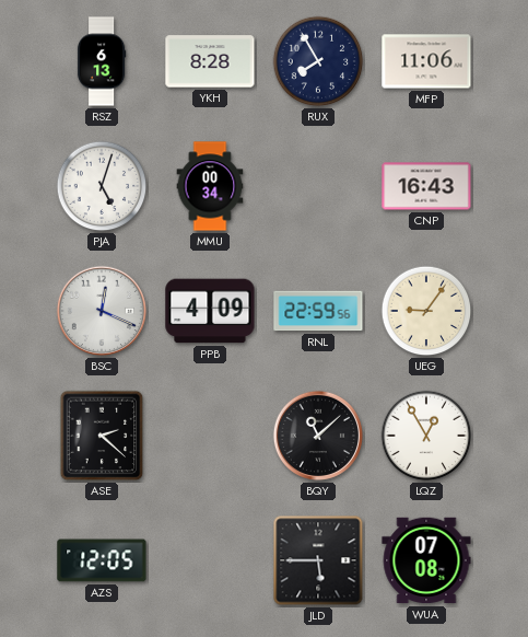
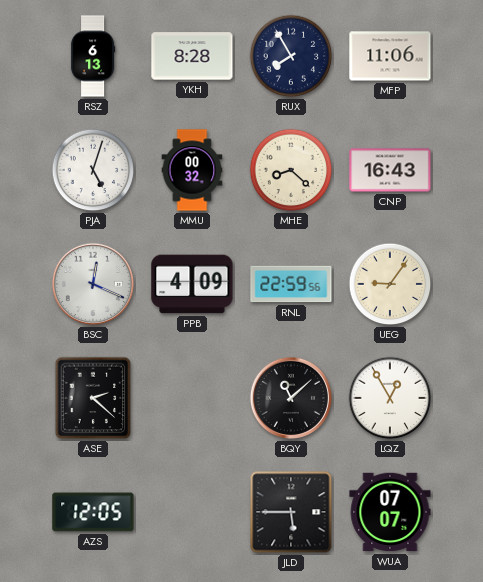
MMU: 00:34 -> 00:32
MHE: none -> 8:22
WUA: 07:08 -> 07:07
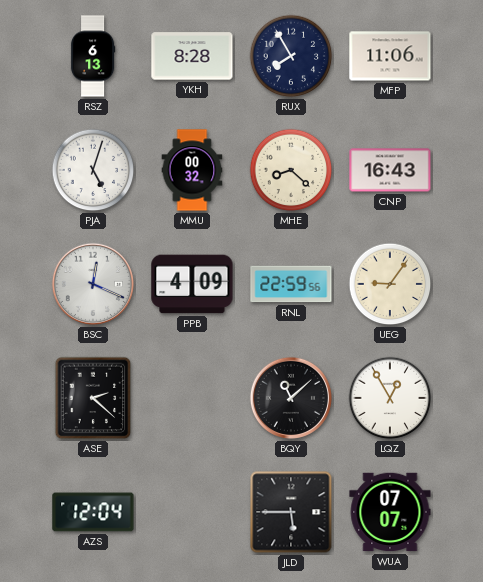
AZS: 12:05 -> 12:04
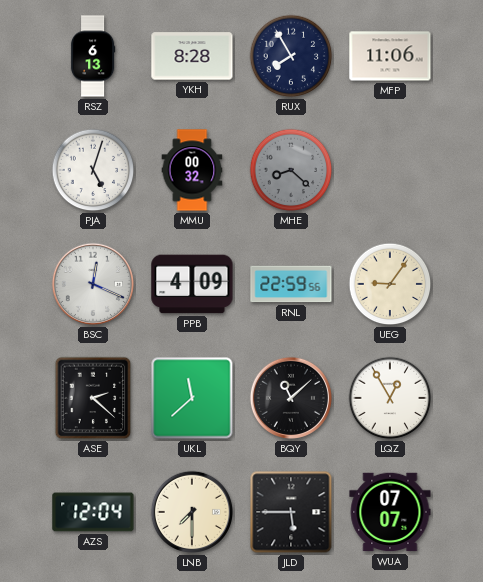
MHE dial: cream -> grey
CNP: 16:43 -> none
UKL: none -> 11:38
LNB: none -> 7:30
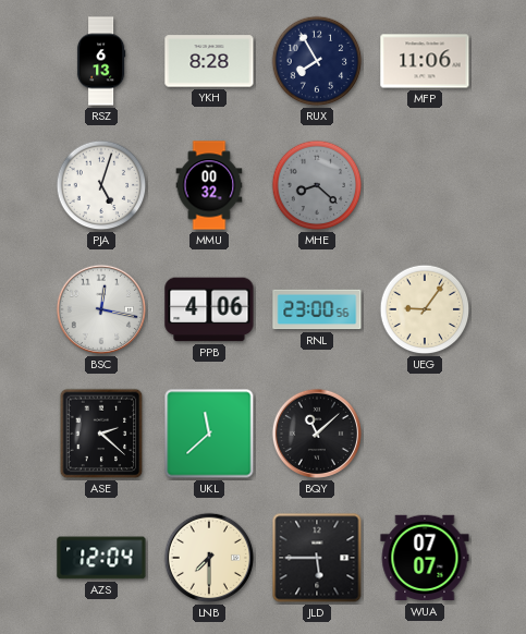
BSC: 12:19 -> 12:17
PPB: 4:09 -> 4:06
RNL: 22:59 -> 23:00
LQZ: 12:55 -> none
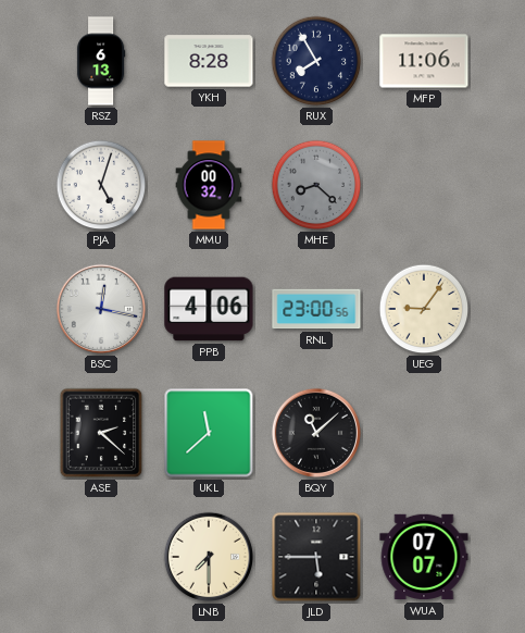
AZS: 12:04 -> none
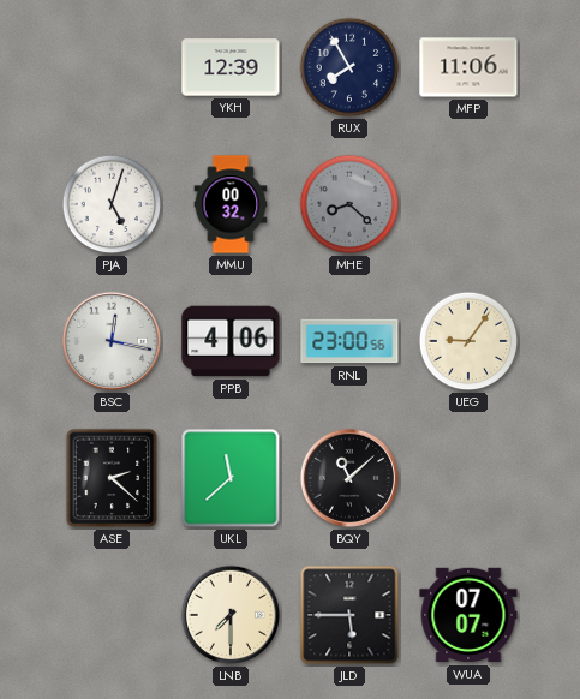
RSZ: 6:13 -> none
YKH: 8:28 -> 12:39
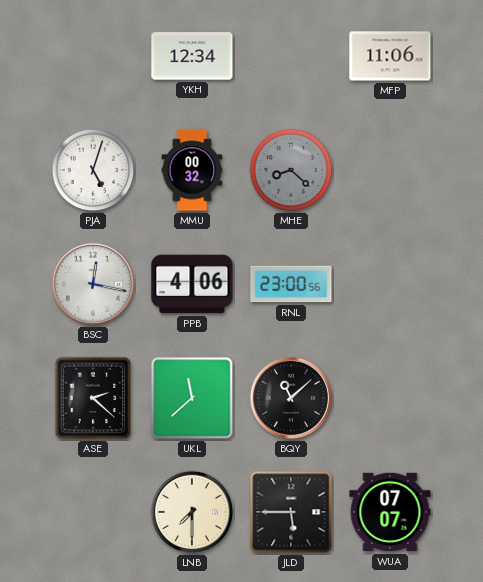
YKH: 12:39 -> 12:34
RUX: 7:55 -> none
UEG: 9:06 -> none
